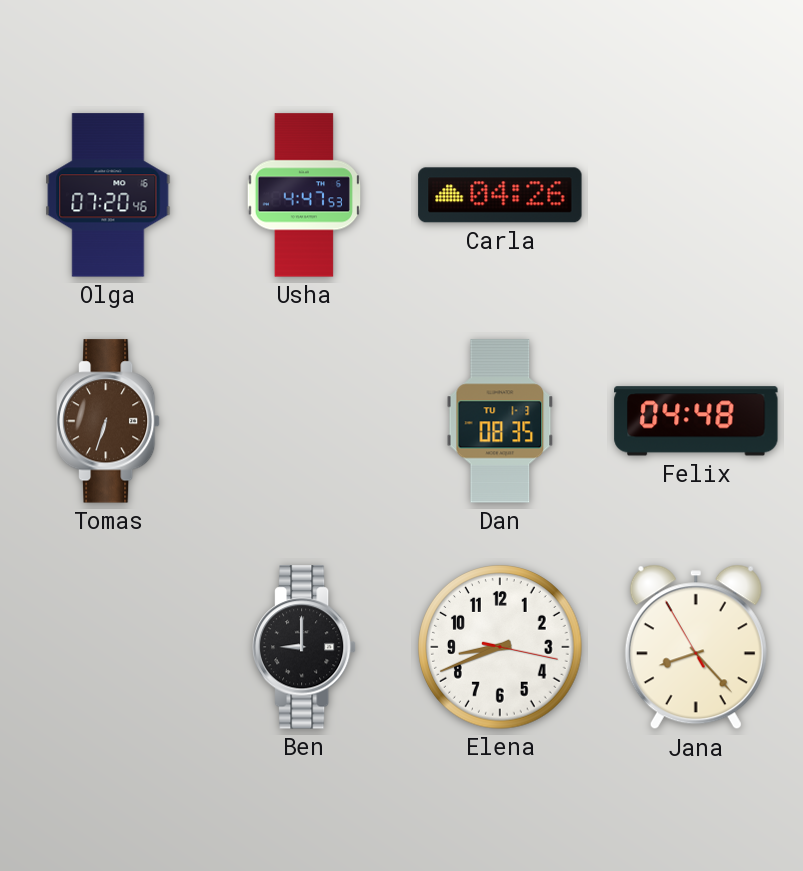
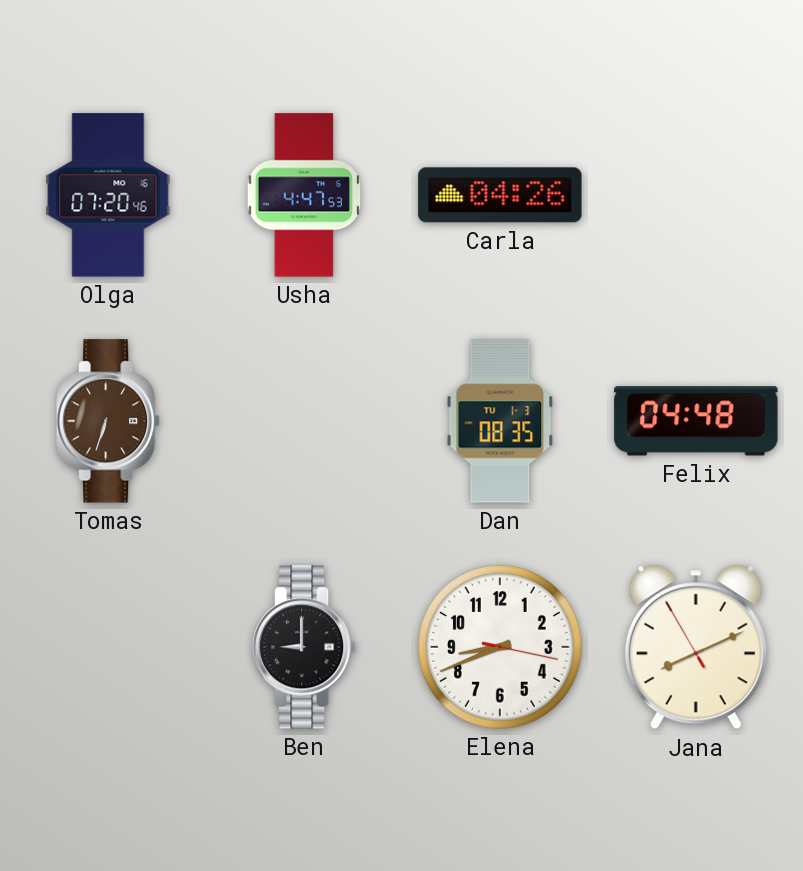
Jana: 8:22 -> 8:10
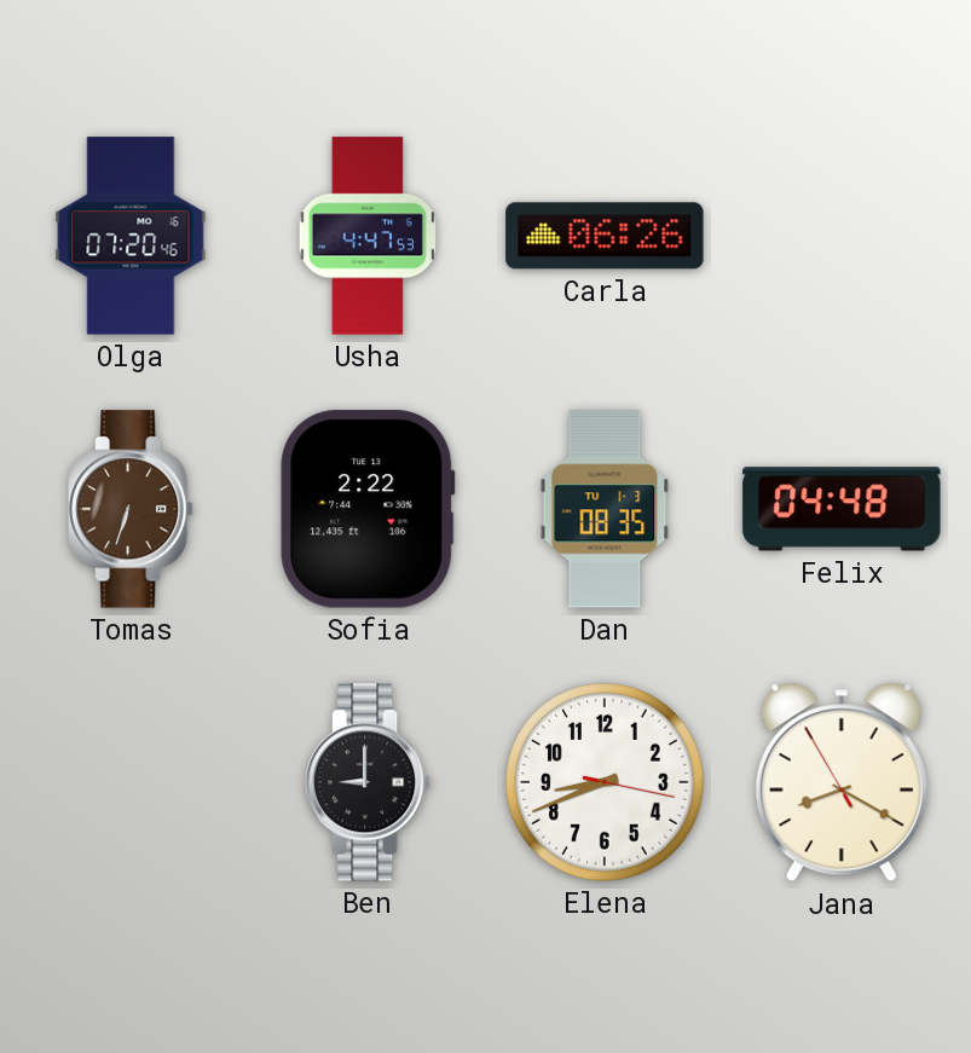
Carla: 04:26 -> 06:26
Sofia: none -> 2:22
Jana: 8:10 -> 8:19
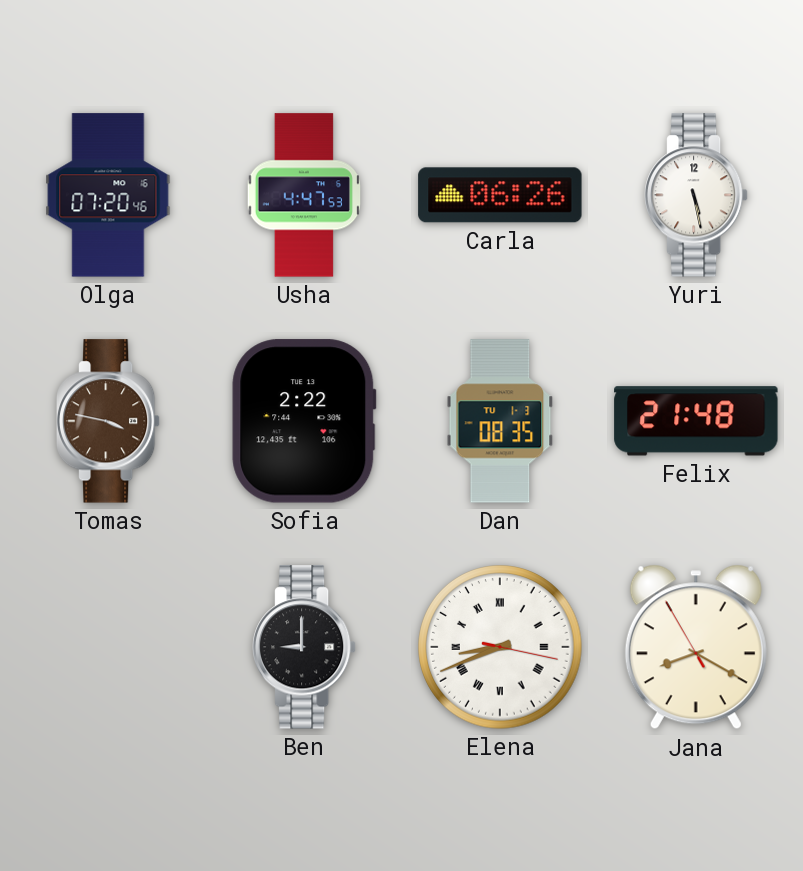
Yuri: none -> 5:28
Tomas: 6:33 -> 3:47
Felix: 04:48 -> 21:48
Elena numerals: Arabic -> Roman
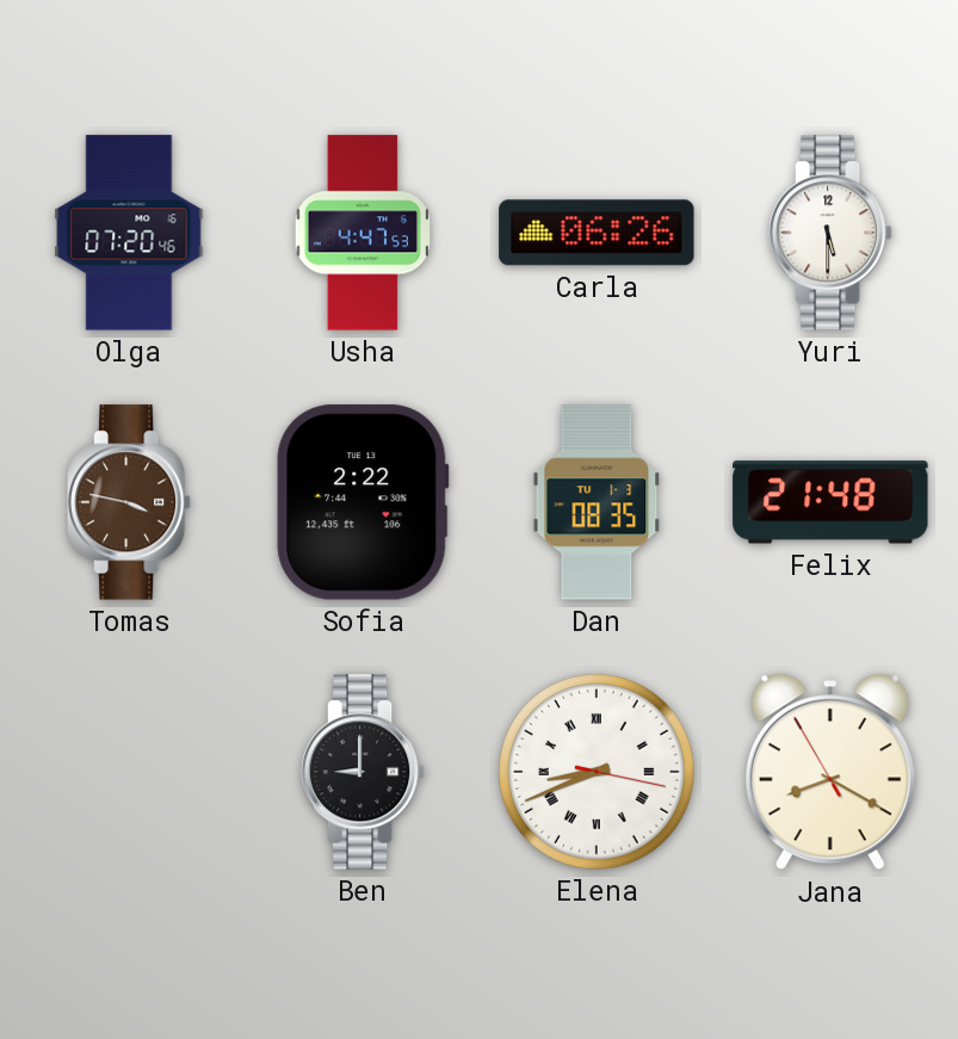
Yuri: 5:28 -> 5:30
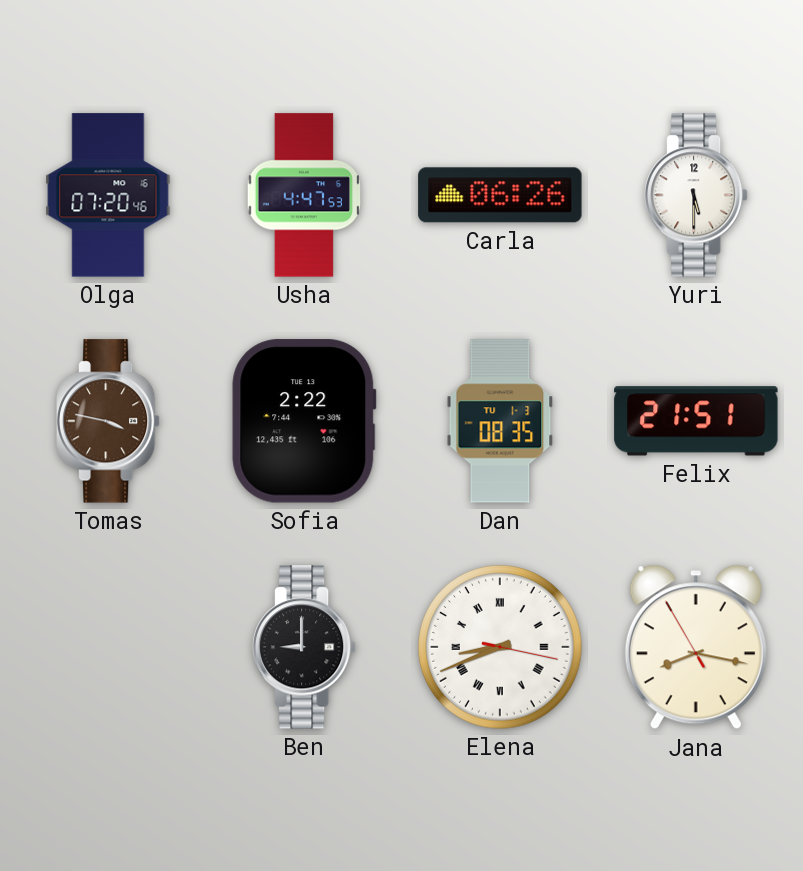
Felix: 21:48 -> 21:51
Jana: 8:19 -> 8:16
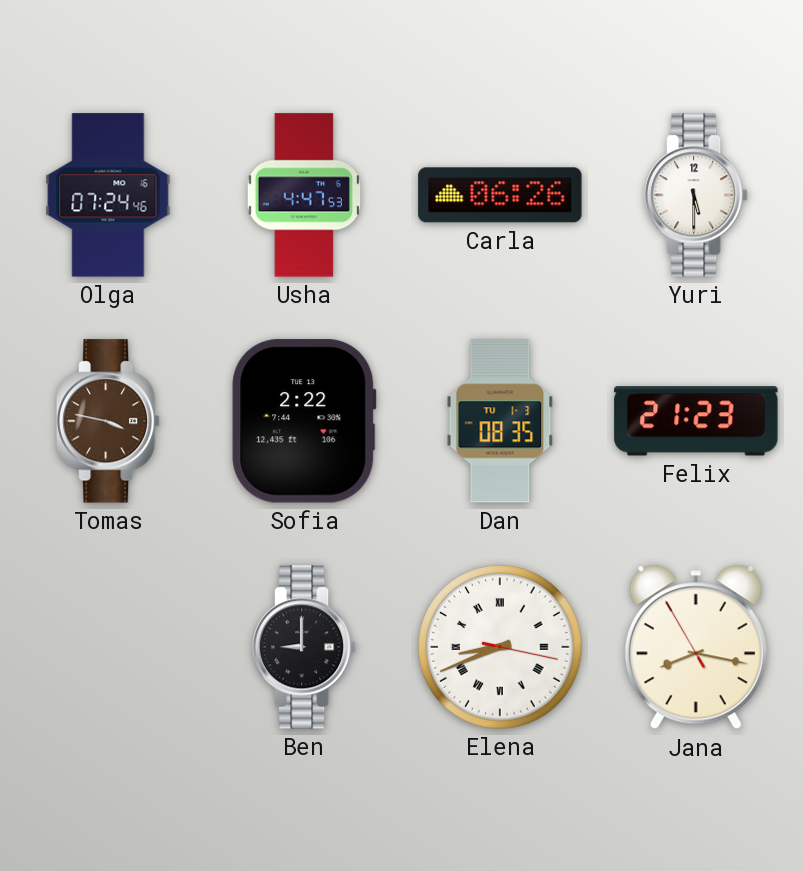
Olga: 07:20 -> 07:24
Felix: 21:51 -> 21:23
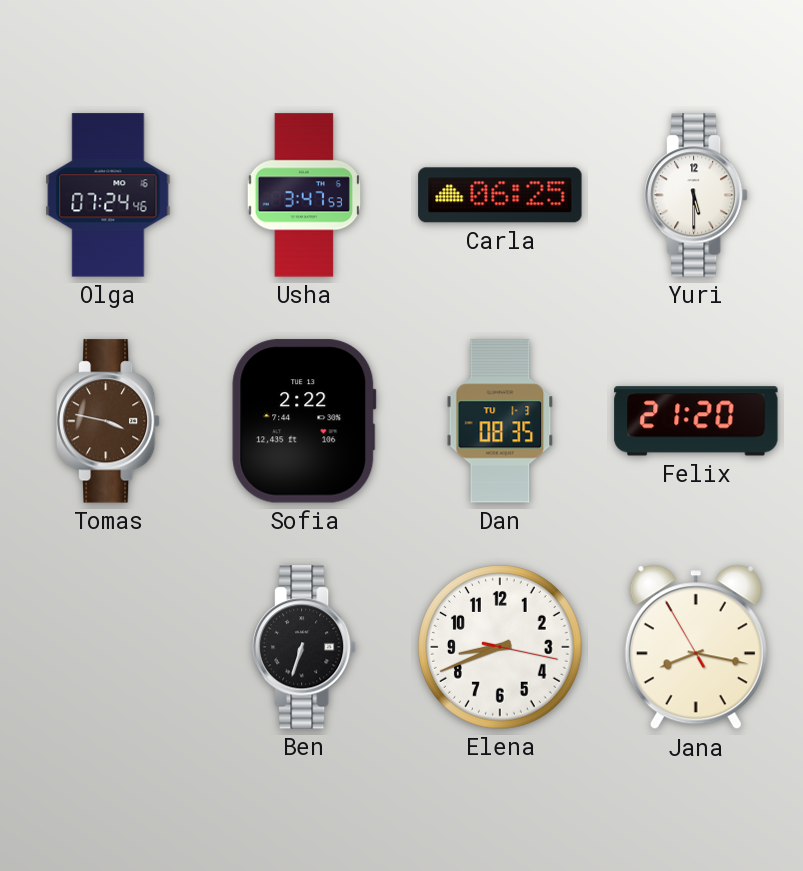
Usha: 4:47 -> 3:47
Carla: 06:26 -> 06:25
Felix: 21:23 -> 21:20
Ben: 9:00 -> 6:33
Elena numerals: Roman -> Arabic
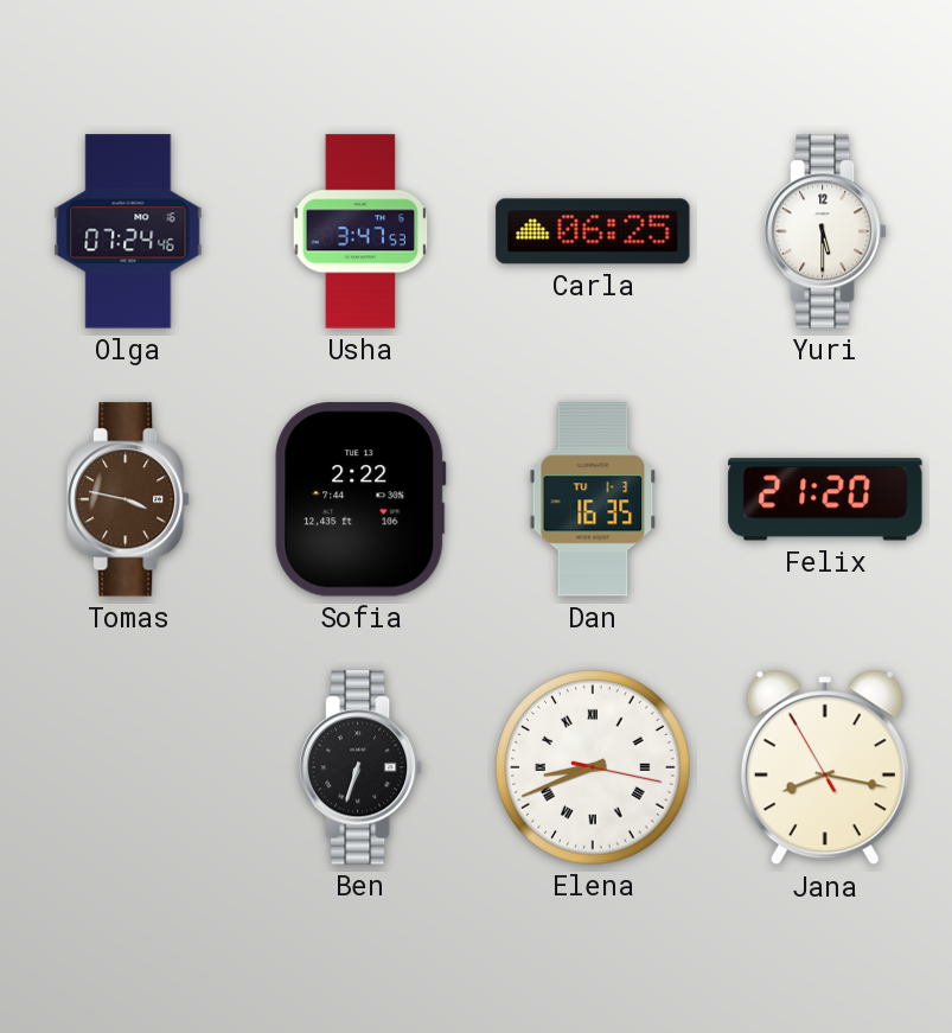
Dan: 08:35 -> 16:35
Elena numerals: Arabic -> Roman
